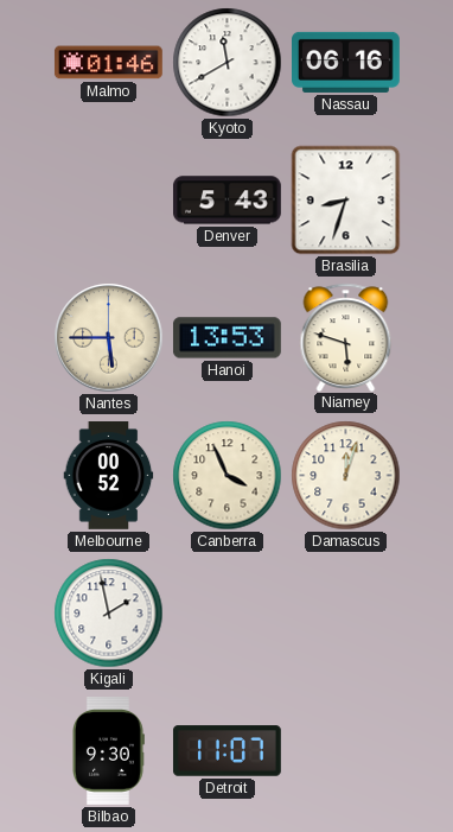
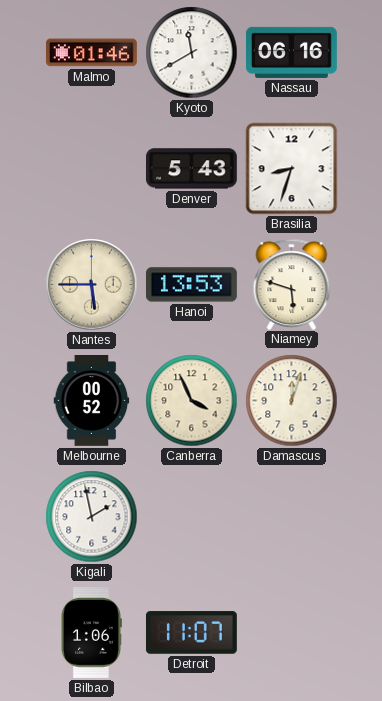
Bilbao: 9:30 -> 1:06
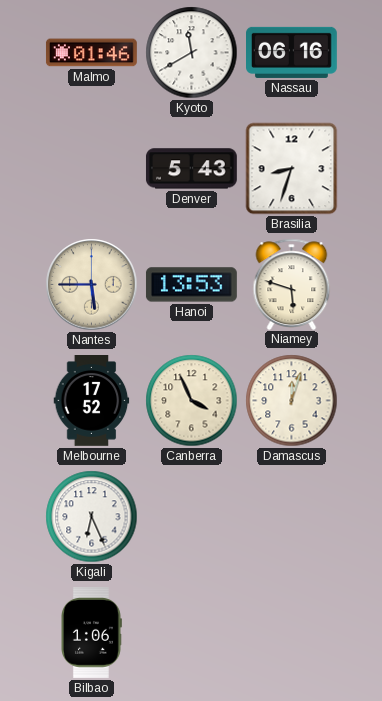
Melbourne: 00:52 -> 17:52
Kigali: 1:58 -> 6:26
Detroit: 11:07 -> none
